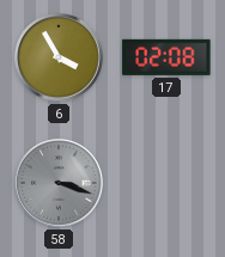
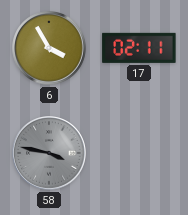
17: 02:08 -> 02:11
58: 3:18 -> 3:47
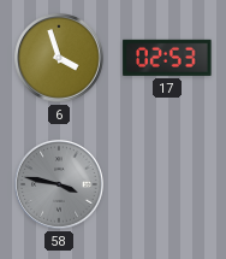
6: 3:55 -> 3:57
17: 02:11 -> 02:53
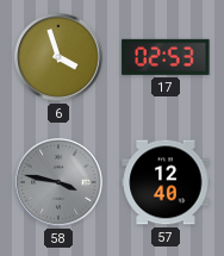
57: none -> 12:40
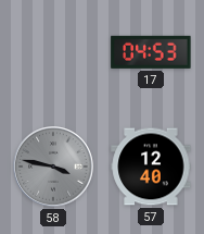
6: 3:57 -> none
17: 02:53 -> 04:53
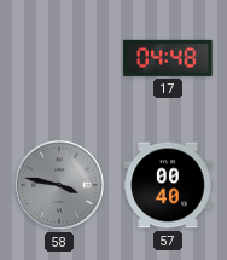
17: 04:53 -> 04:48
57: 12:40 -> 00:40
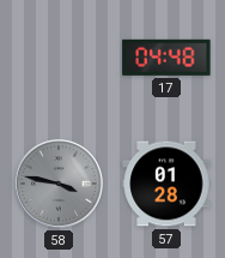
57: 00:40 -> 01:28
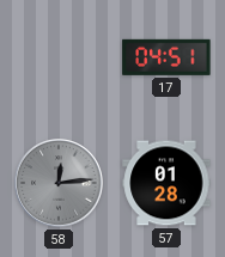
17: 04:48 -> 04:51
58: 3:47 -> 12:14
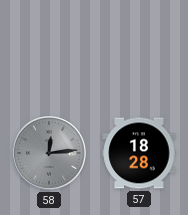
17: 04:51 -> none
57: 01:28 -> 18:28
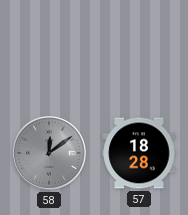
58: 12:14 -> 12:09
